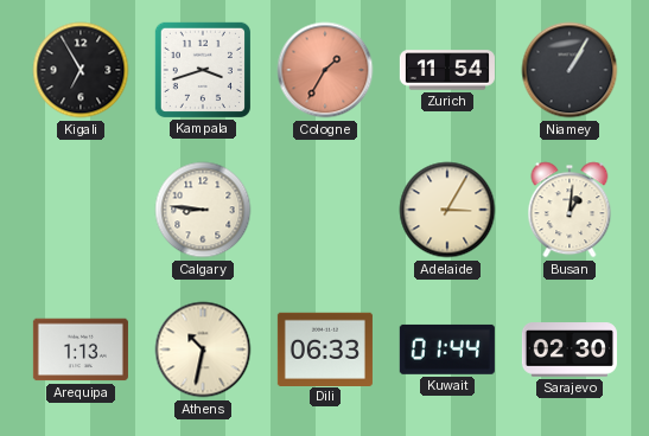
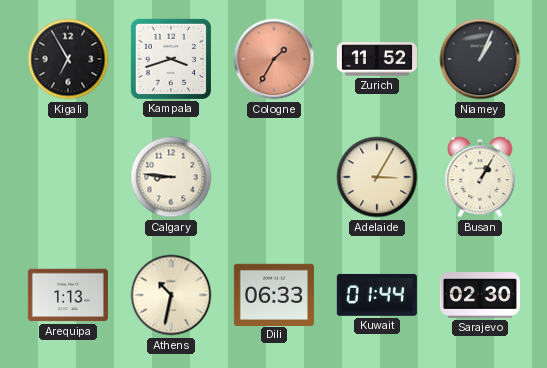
Zurich: 11:54 -> 11:52
Niamey: 1:05 -> 1:04
Busan: 1:01 -> 1:05
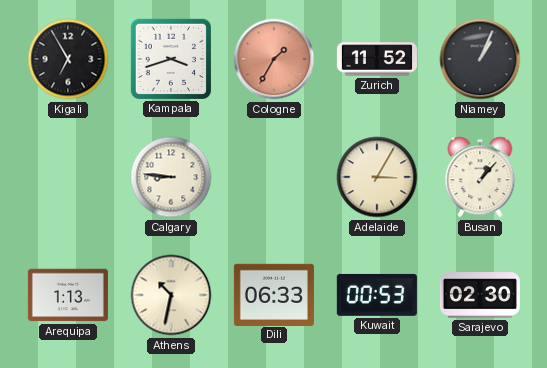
Busan: 1:05 -> 1:07
Kuwait: 01:44 -> 00:53
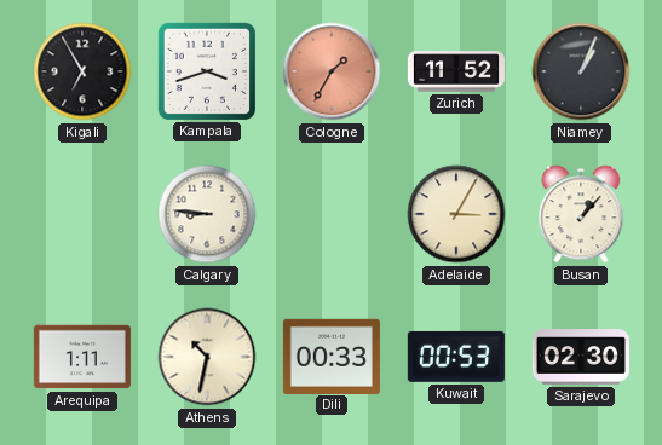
Arequipa: 1:13 -> 1:11
Dili: 06:33 -> 00:33
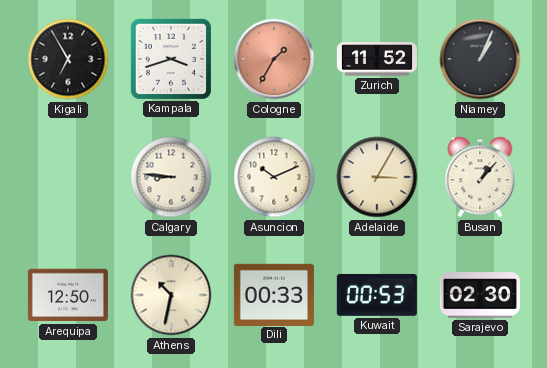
Asuncion: none -> 10:11
Arequipa: 1:11 -> 12:50
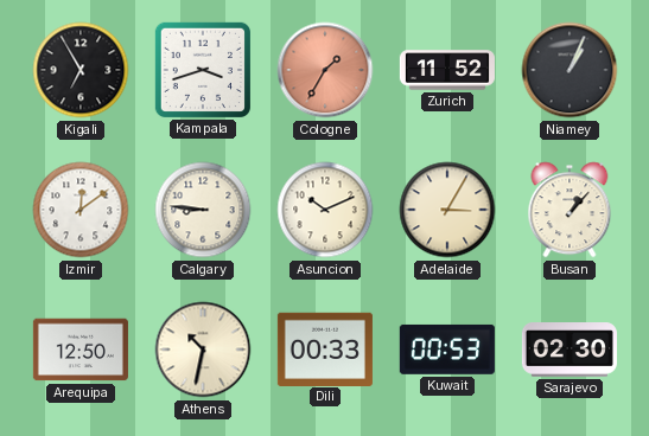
Izmir: none -> 12:09
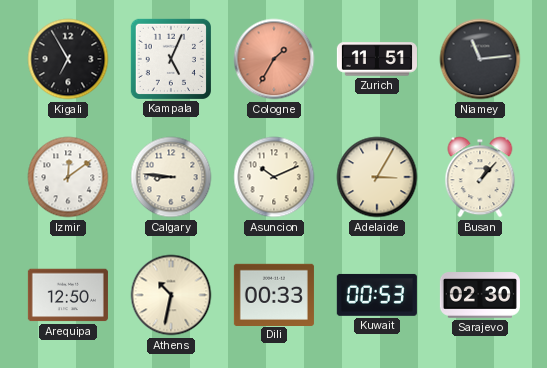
Kampala: 3:42 -> 5:04
Zurich: 11:52 -> 11:51
Niamey: 1:04 -> 11:14
